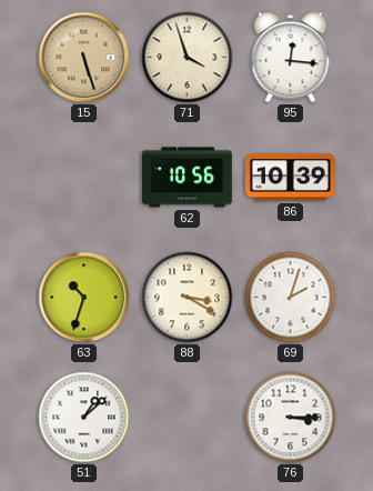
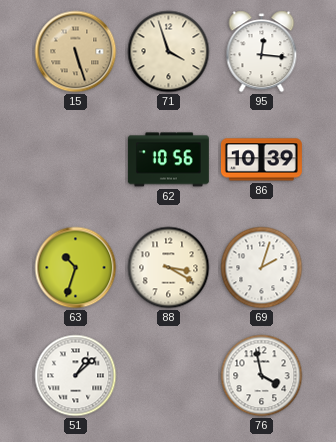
76: 3:15 -> 3:58
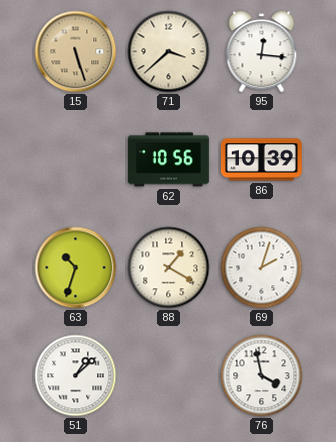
71: 3:57 -> 3:38
88: 3:20 -> 1:20
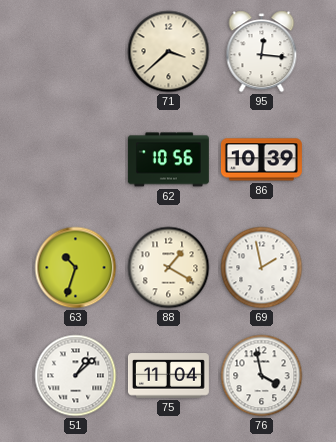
15: 5:27 -> none
69: 2:03 -> 1:58
75: none -> 11:04
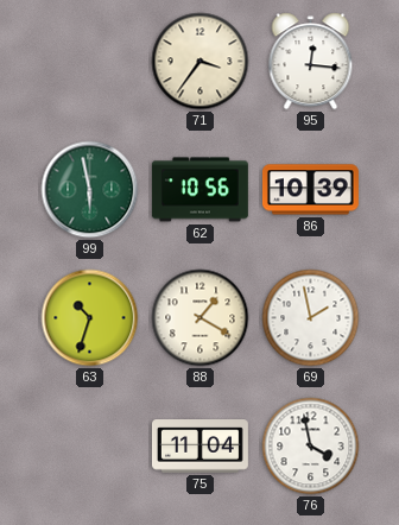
71: 3:38 -> 3:36
99: none -> 5:58
51: 1:08 -> none
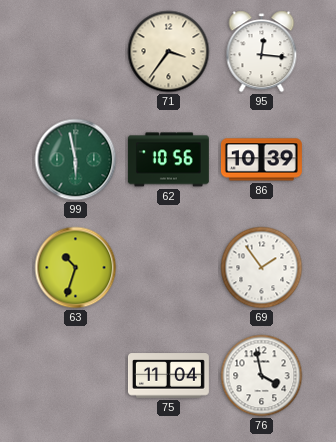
88: 1:20 -> none
69: 1:58 -> 1:54
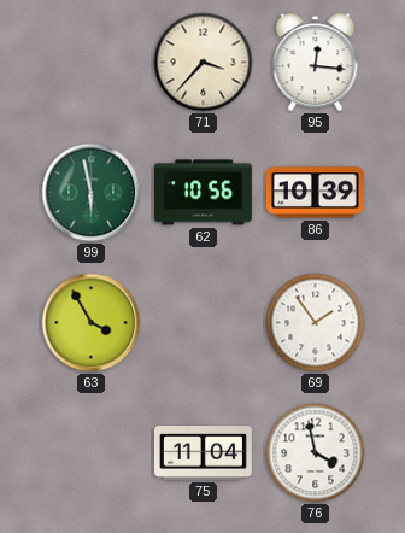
71: 3:36 -> 3:37
63: 10:33 -> 3:55
